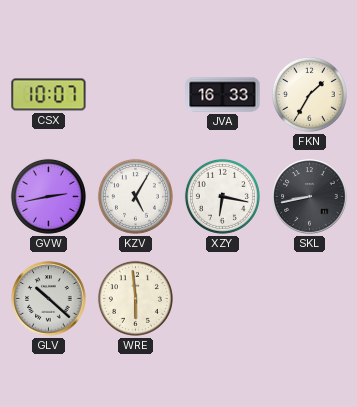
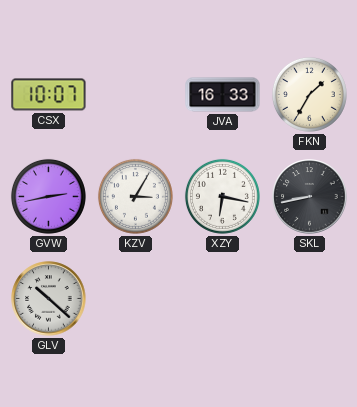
KZV: 5:05 -> 3:05
WRE: 5:59 -> none
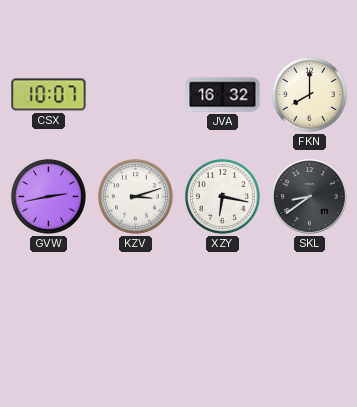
JVA: 16:33 -> 16:32
FKN: 1:35 -> 8:00
KZV: 3:05 -> 3:12
SKL: 8:43 -> 8:39
GLV: 10:22 -> none
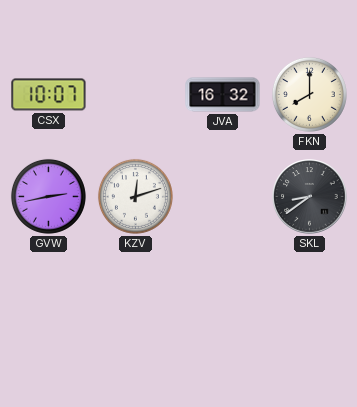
KZV: 3:12 -> 12:12
XZY: 6:17 -> none
